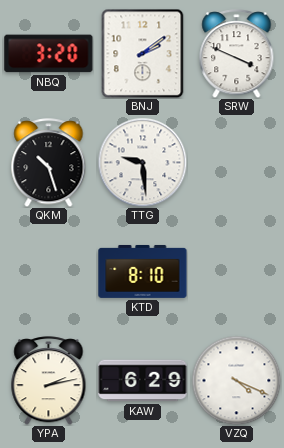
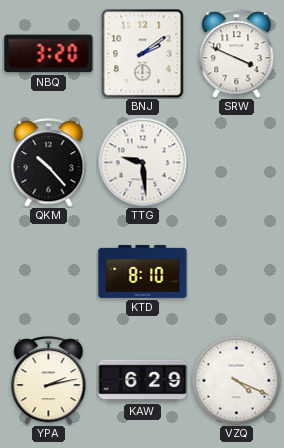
QKM: 10:27 -> 10:23
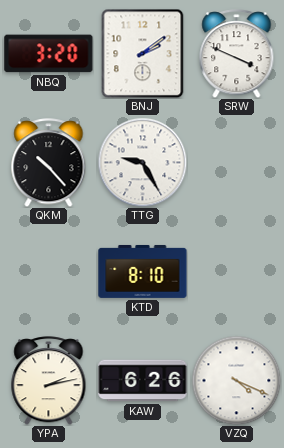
TTG: 9:29 -> 9:25
KAW: 6:29 -> 6:26
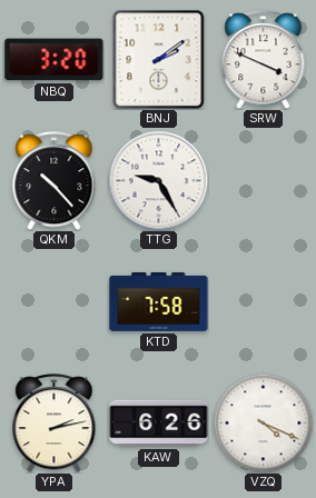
KTD: 8:10 -> 7:58
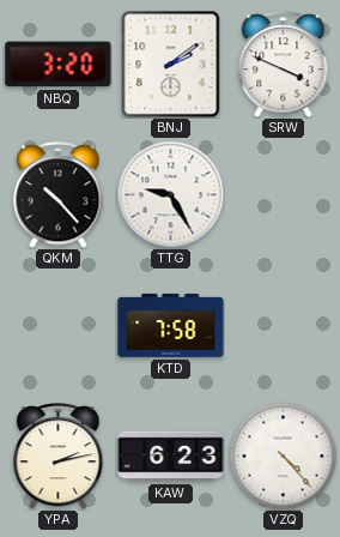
KAW: 6:26 -> 6:23
VZQ: 4:19 -> 4:23
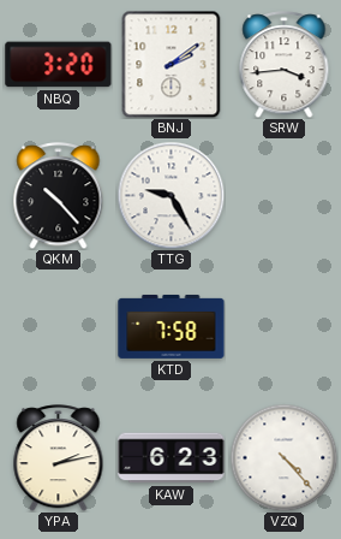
SRW: 3:49 -> 3:44
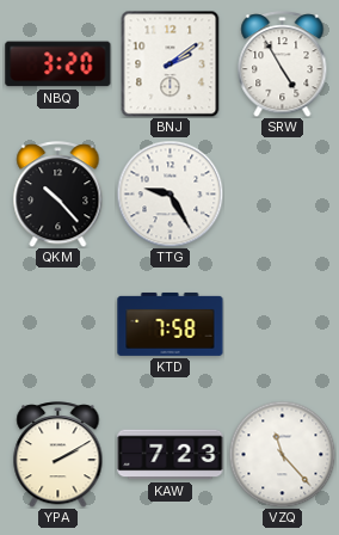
SRW: 3:44 -> 4:55
YPA: 2:13 -> 2:10
KAW: 6:23 -> 7:23
VZQ: 4:23 -> 11:23
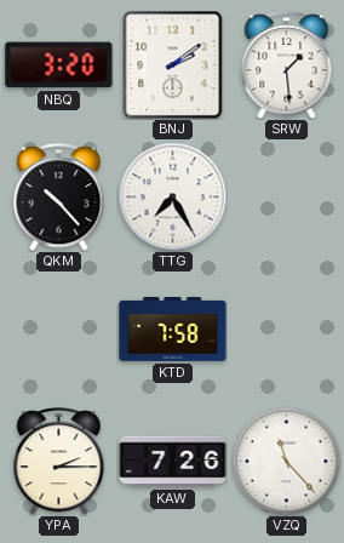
SRW: 4:55 -> 1:29
TTG: 9:25 -> 7:25
YPA: 2:10 -> 2:15
KAW: 7:23 -> 7:26
